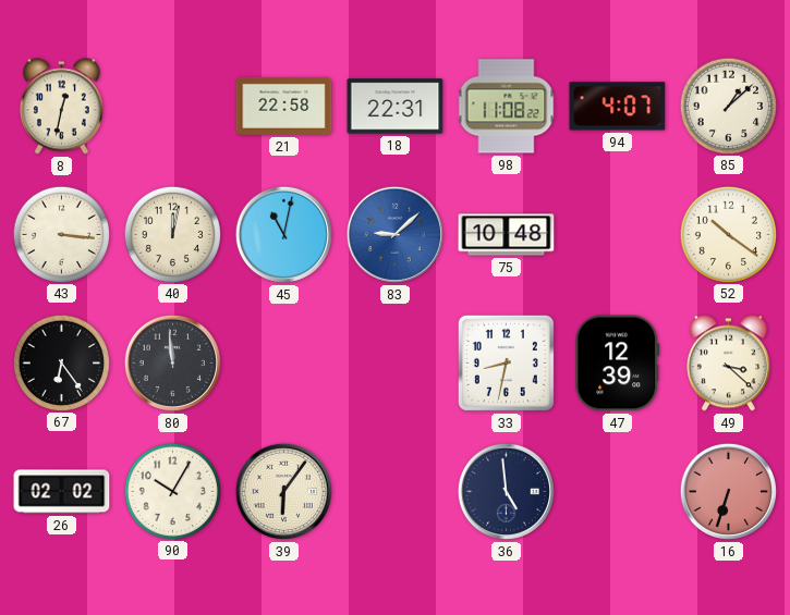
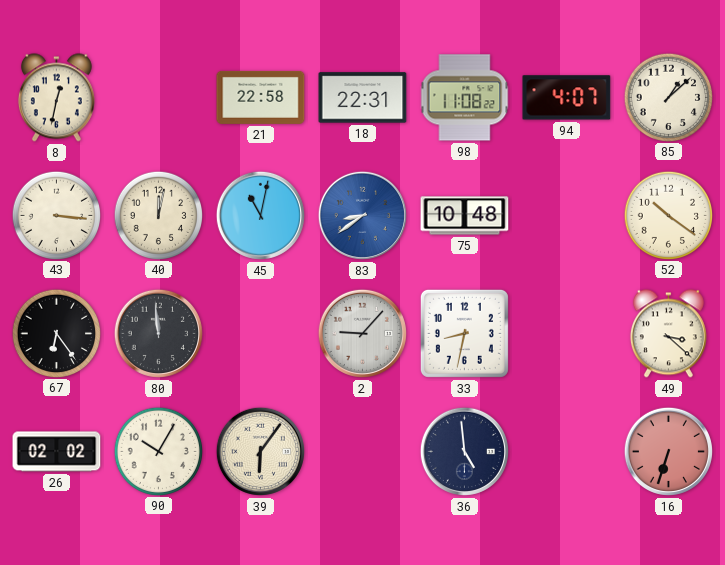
83: 9:08 -> 8:39
2: none -> 9:07
47: 12:39 -> none
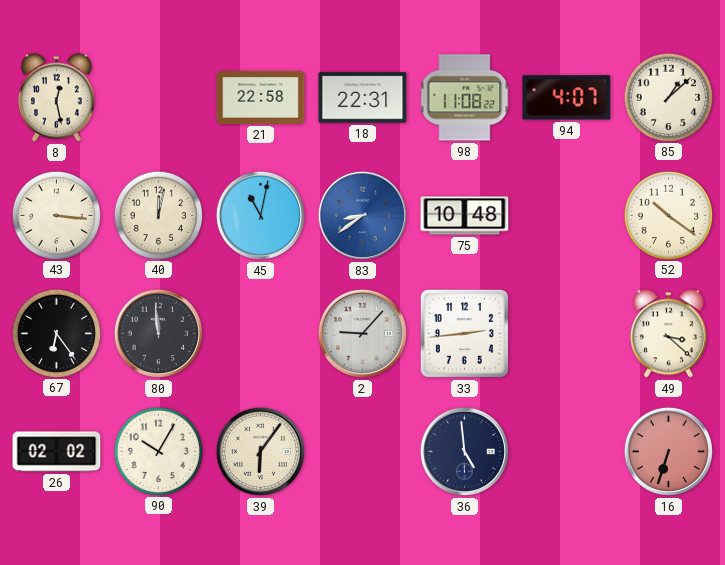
8: 12:32 -> 12:28
33: 8:32 -> 2:44
